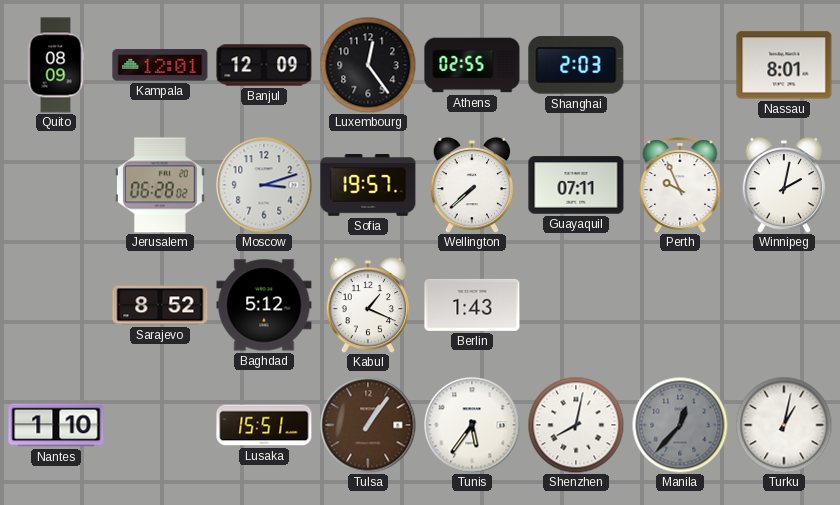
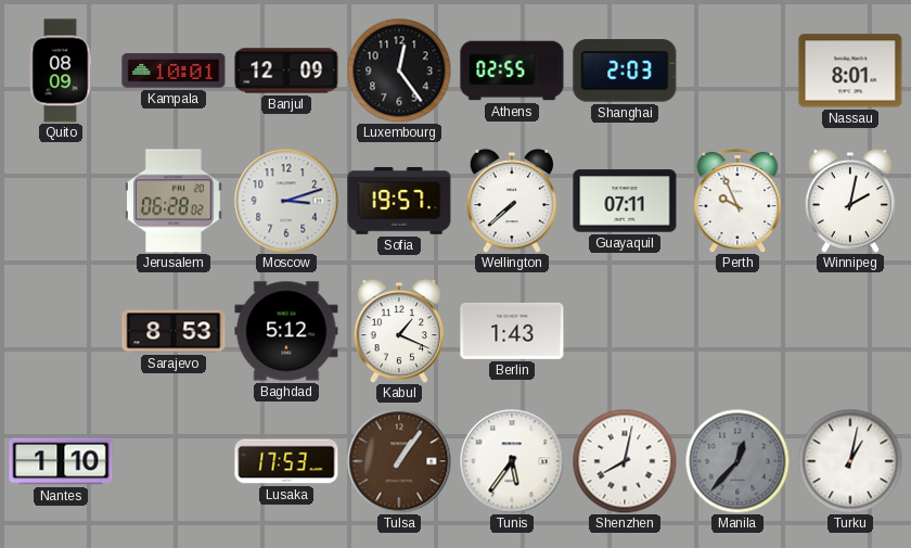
Kampala: 12:01 -> 10:01
Sarajevo: 8:52 -> 8:53
Lusaka: 15:51 -> 17:53
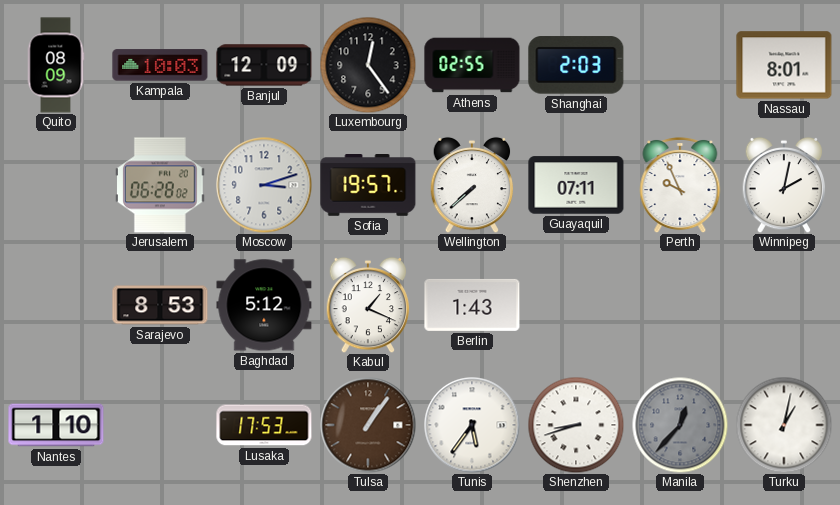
Kampala: 10:01 -> 10:03
Shenzhen: 8:02 -> 8:42
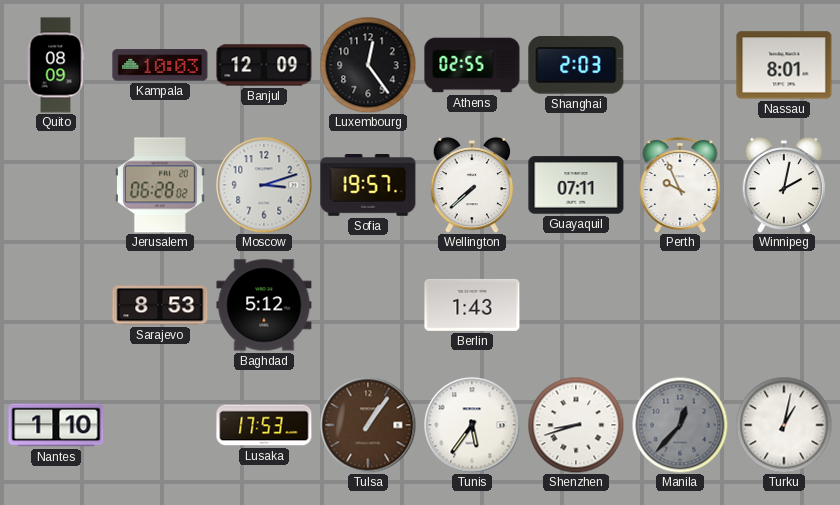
Kabul: 1:19 -> none
